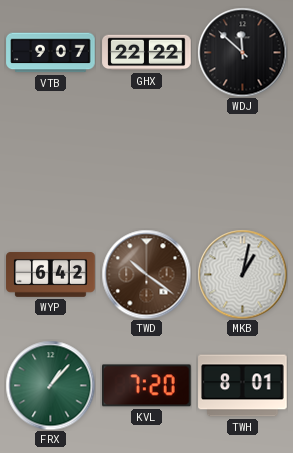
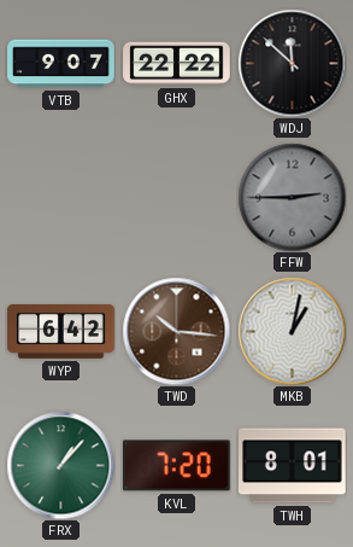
FFW: none -> 2:45
TWD: 10:21 -> 10:16
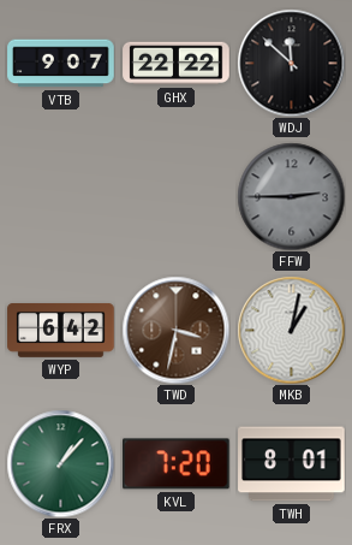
TWD: 10:16 -> 3:32
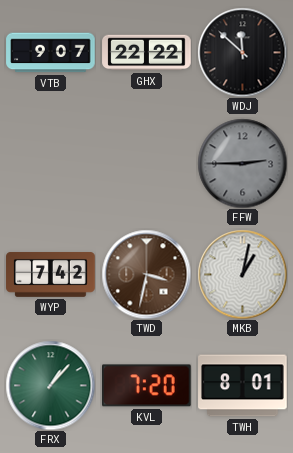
WYP: 6:42 -> 7:42
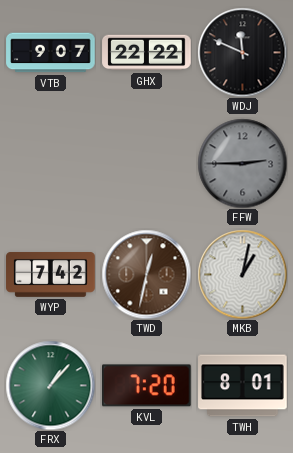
WDJ: 11:52 -> 11:49
TWD: 3:32 -> 12:32
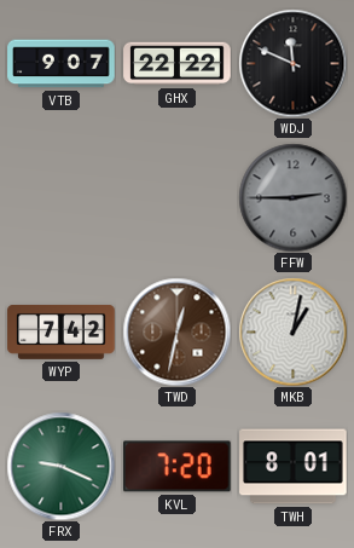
FRX: 1:07 -> 9:19
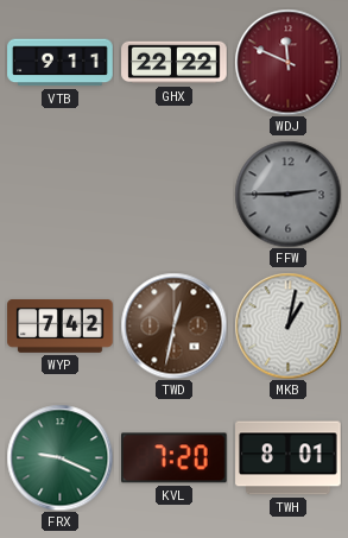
VTB: 9:07 -> 9:11
WDJ dial: black -> burgundy
